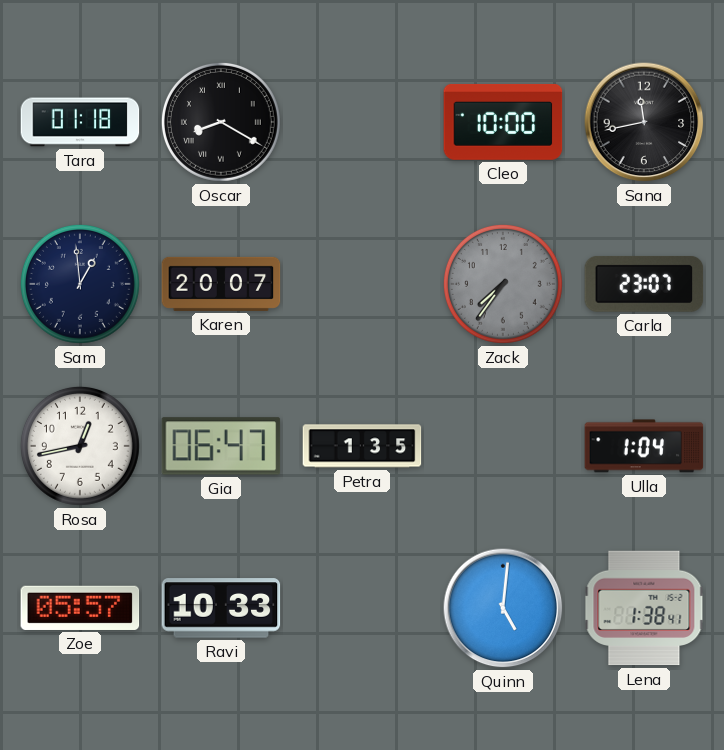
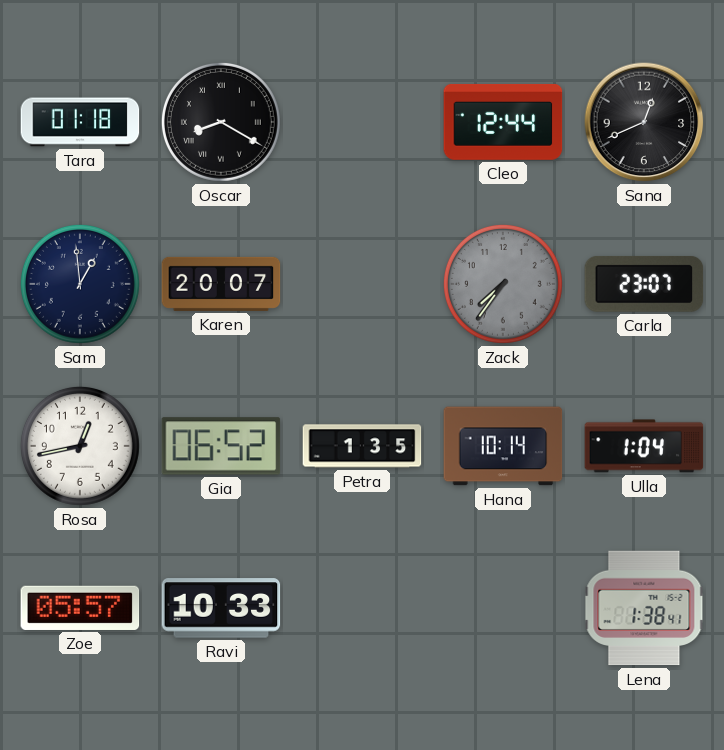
Cleo: 10:00 -> 12:44
Sana: 11:43 -> 12:41
Gia: 06:47 -> 06:52
Hana: none -> 10:14
Quinn: 5:01 -> none
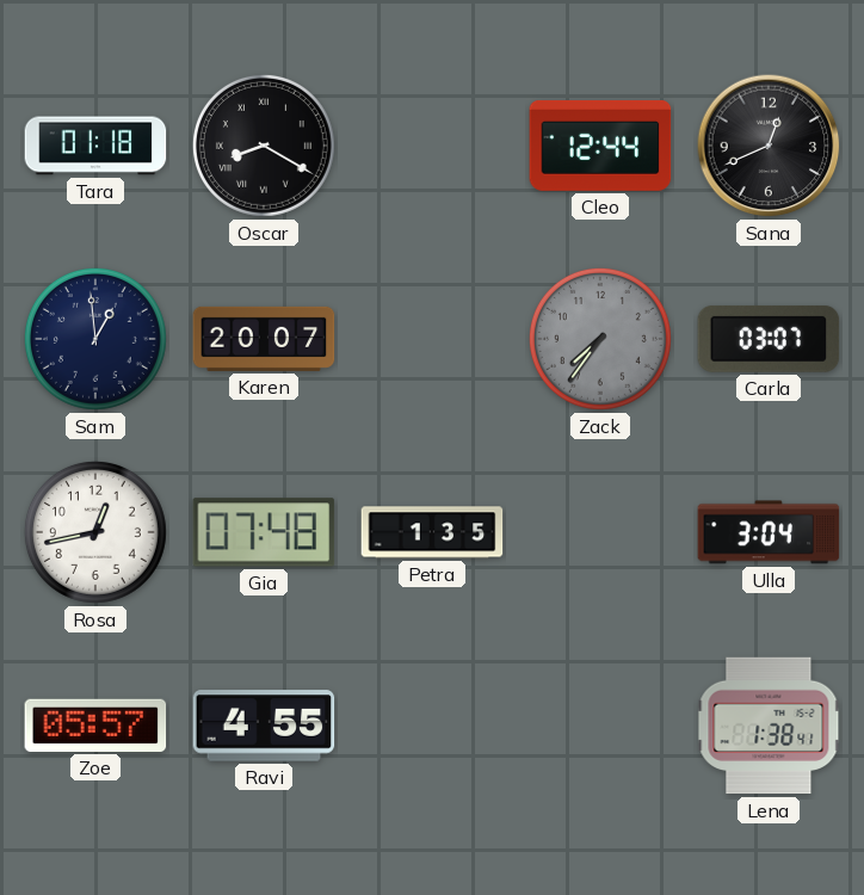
Carla: 23:07 -> 03:07
Gia: 06:52 -> 07:48
Hana: 10:14 -> none
Ulla: 1:04 -> 3:04
Ravi: 10:33 -> 4:55
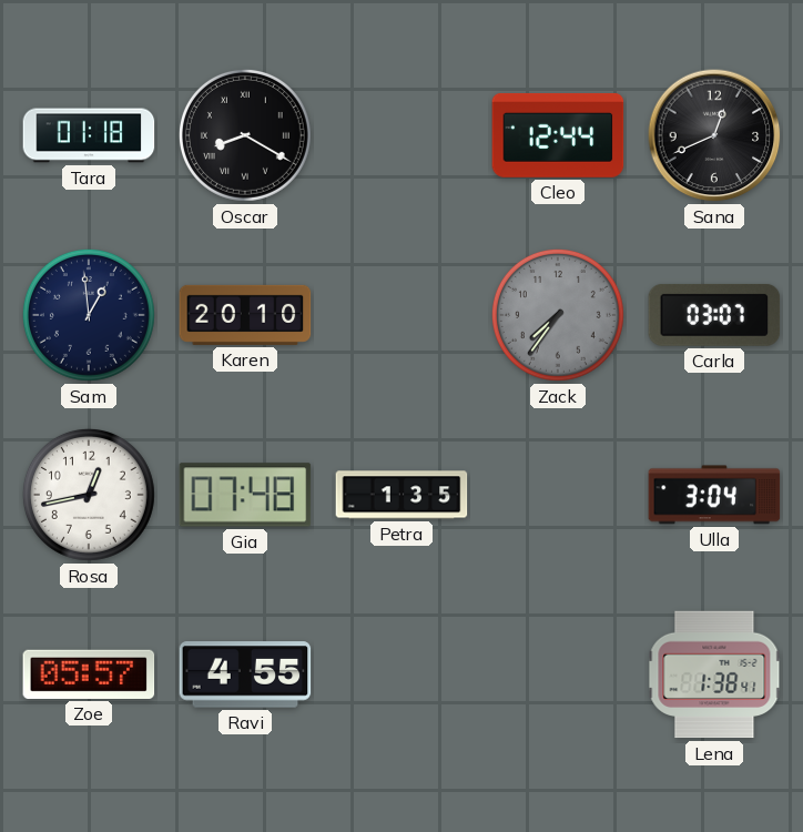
Karen: 20:07 -> 20:10
